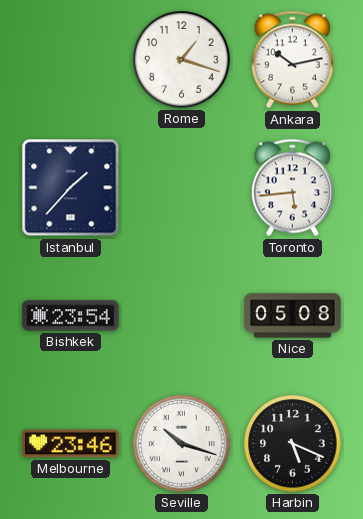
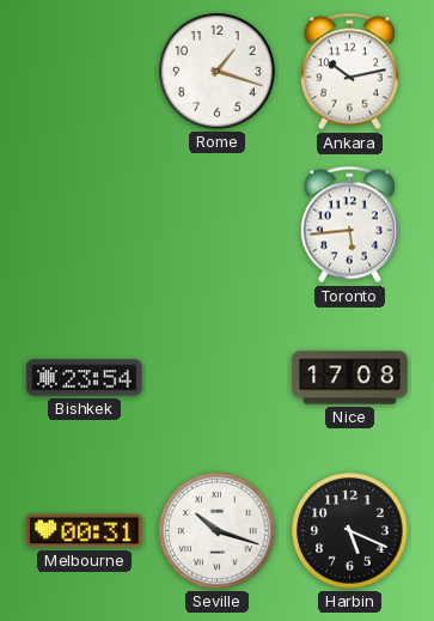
Istanbul: 1:37 -> none
Nice: 05:08 -> 17:08
Melbourne: 23:46 -> 00:31
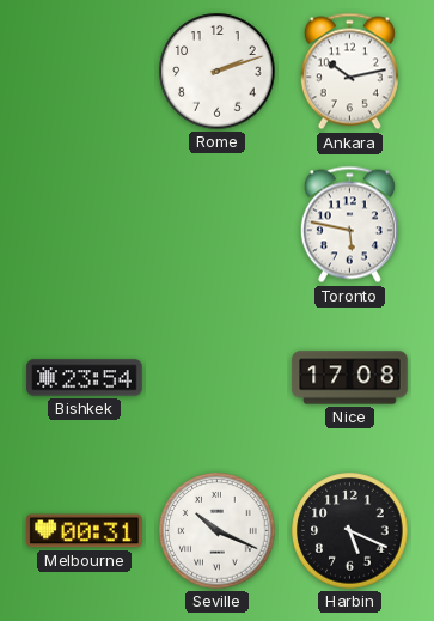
Rome: 1:18 -> 2:12
Toronto: 5:44 -> 5:47
Seville: 10:18 -> 10:19
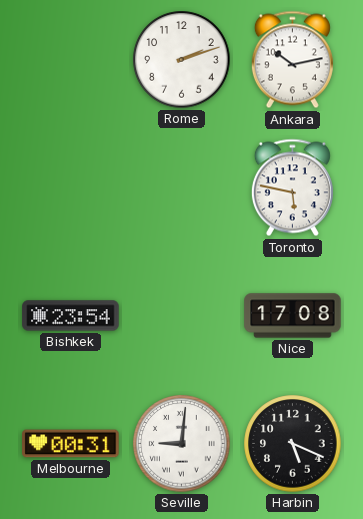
Seville: 10:19 -> 9:01
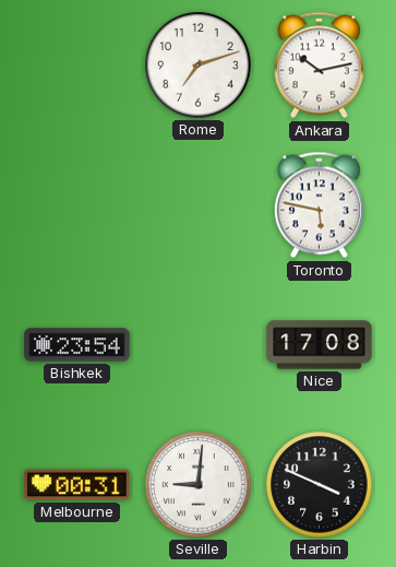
Rome: 2:12 -> 7:12
Harbin: 5:19 -> 3:49
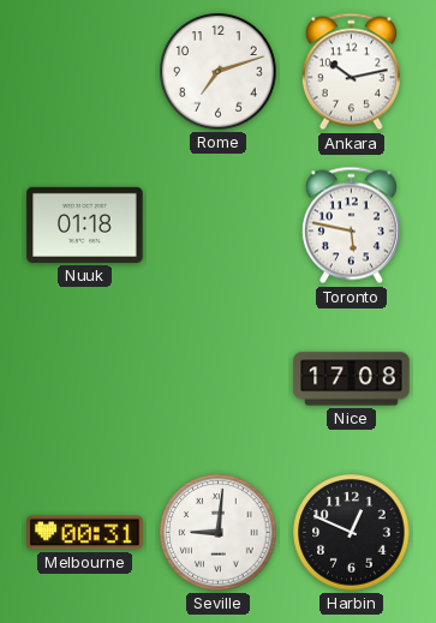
Nuuk: none -> 01:18
Bishkek: 23:54 -> none
Harbin: 3:49 -> 12:49
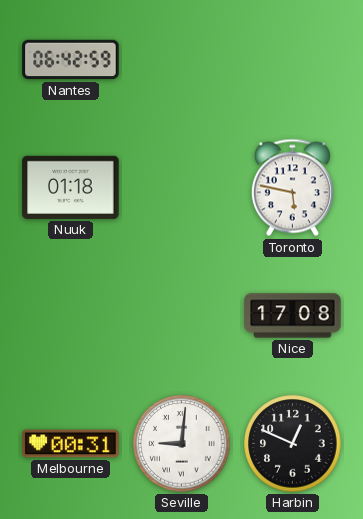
Nantes: none -> 06:42
Rome: 7:12 -> none
Ankara: 10:13 -> none
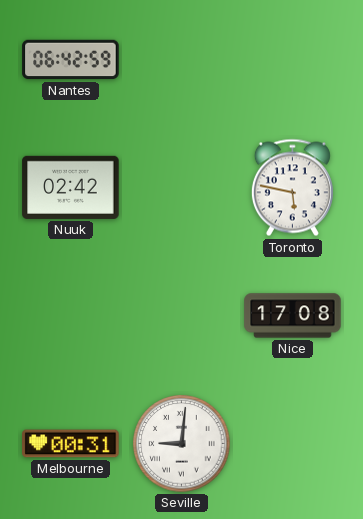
Nuuk: 01:18 -> 02:42
Harbin: 12:49 -> none
